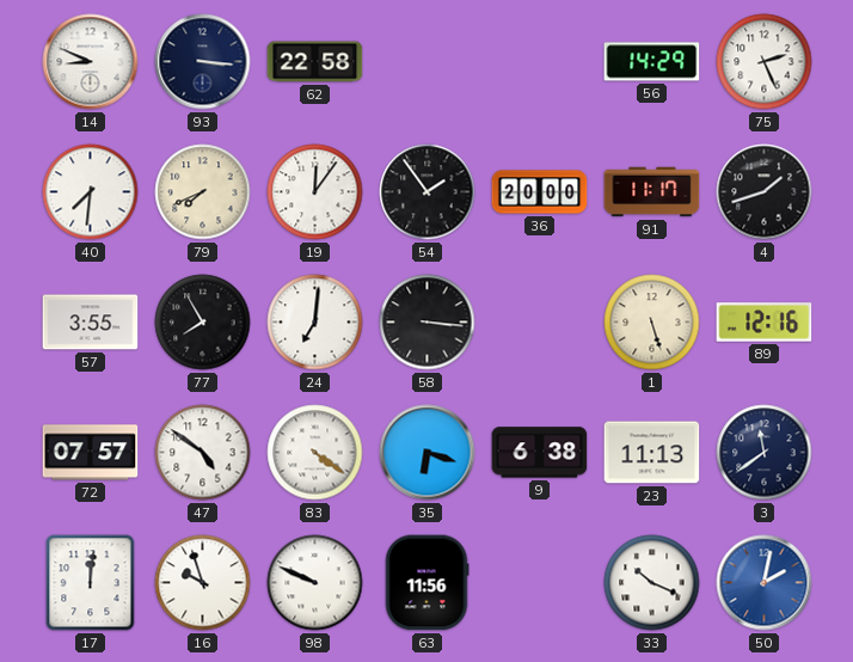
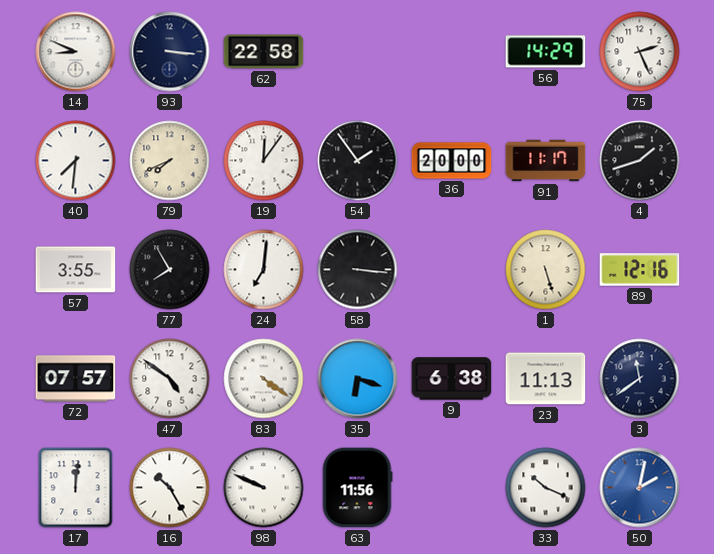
16: 9:57 -> 10:25
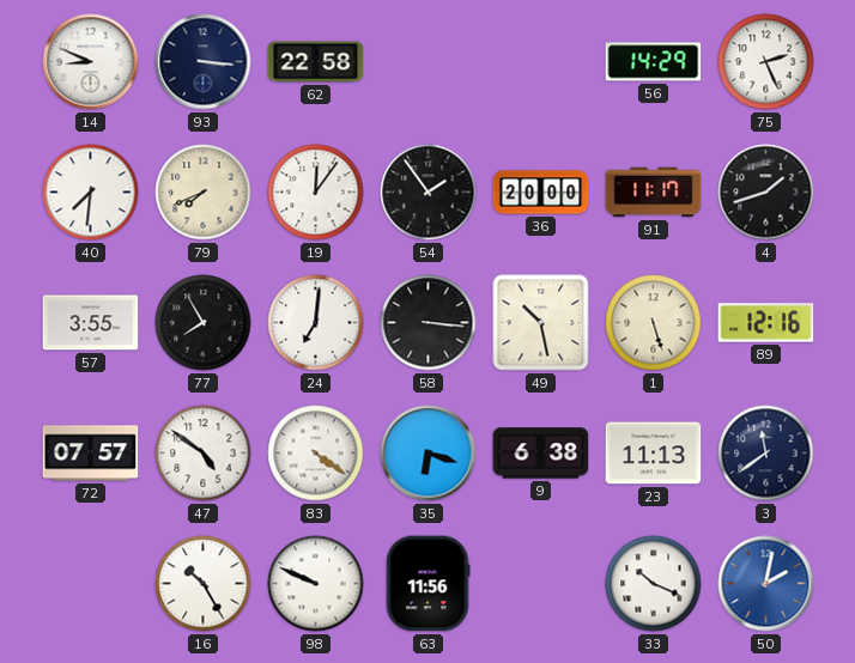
49: none -> 10:28
17: 12:01 -> none
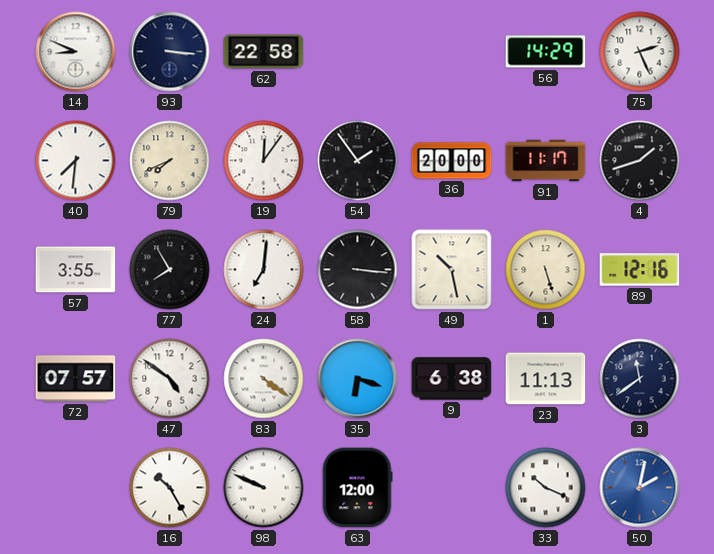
63: 11:56 -> 12:00
